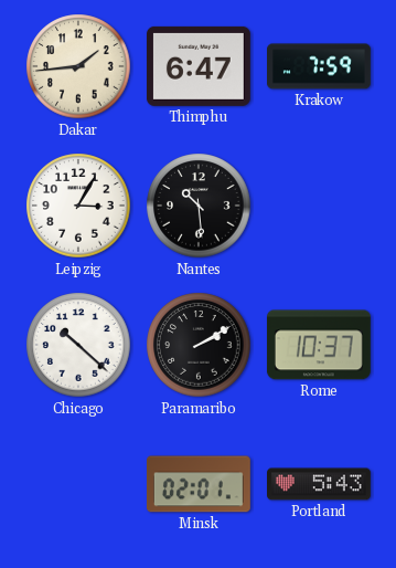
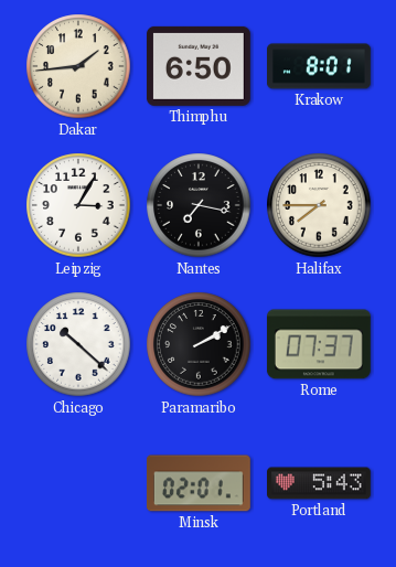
Thimphu: 6:47 -> 6:50
Krakow: 7:59 -> 8:01
Nantes: 10:29 -> 7:17
Halifax: none -> 7:45
Rome: 10:37 -> 07:37
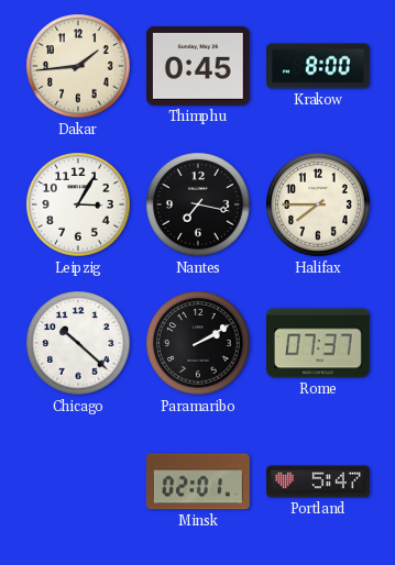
Thimphu: 6:50 -> 0:45
Krakow: 8:01 -> 8:00
Portland: 5:43 -> 5:47
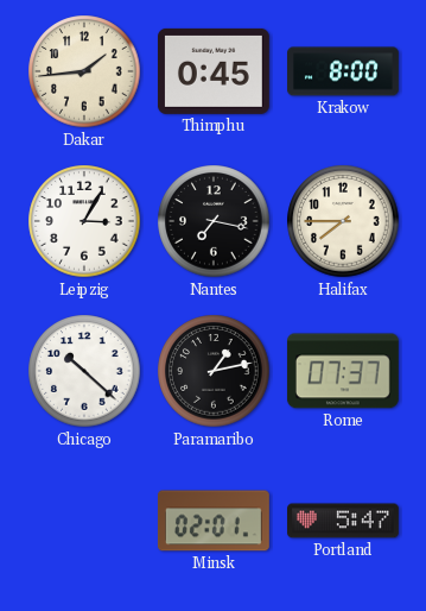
Paramaribo: 2:10 -> 1:13
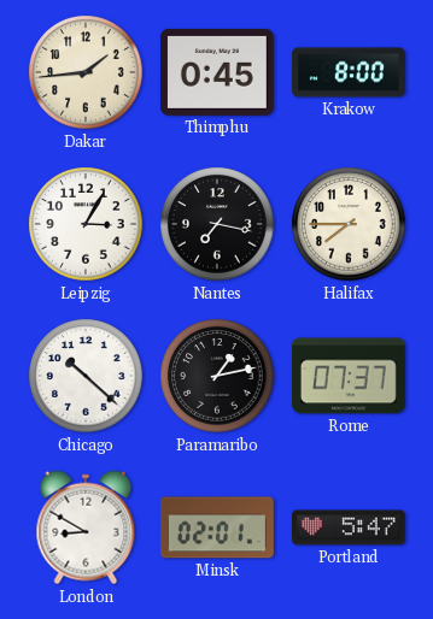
London: none -> 8:50
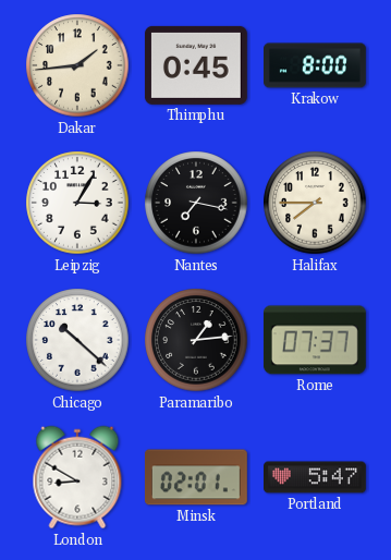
Paramaribo: 1:13 -> 1:14
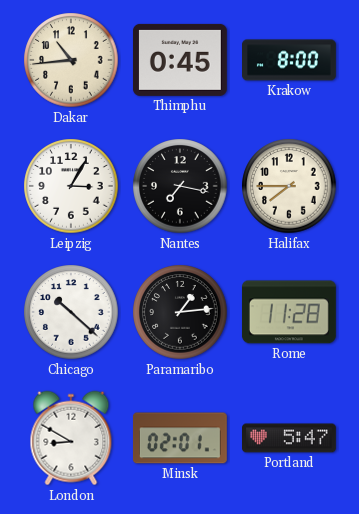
Dakar: 1:44 -> 10:44
Rome: 07:37 -> 11:28
